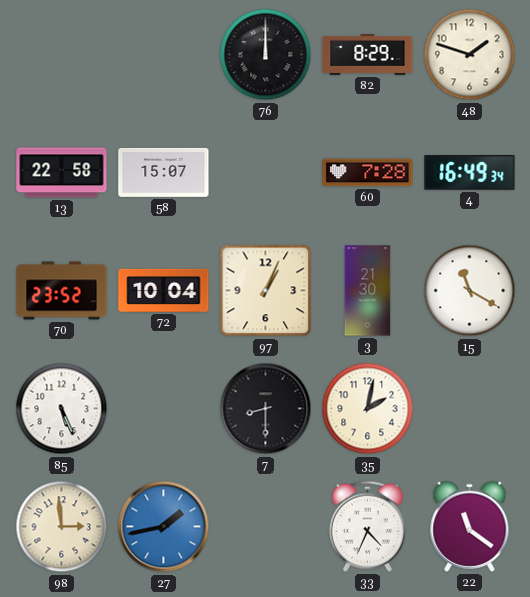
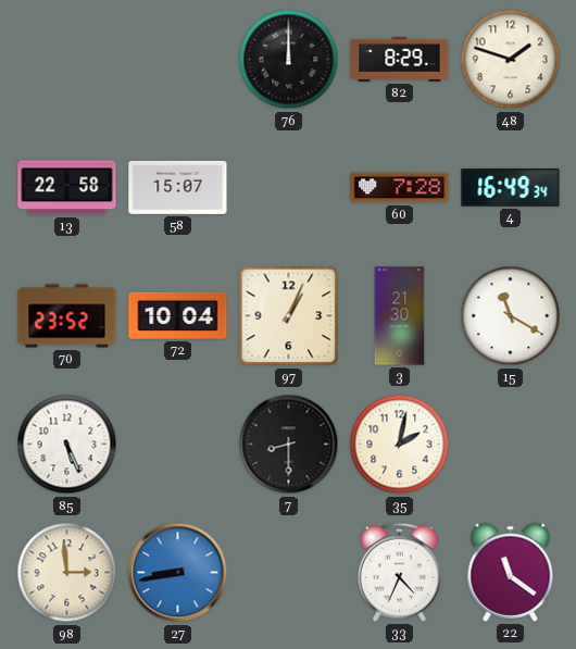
27: 1:43 -> 8:43
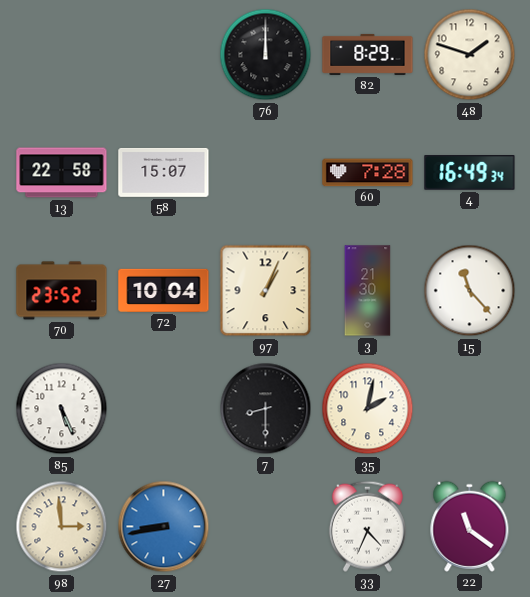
15: 11:20 -> 11:23
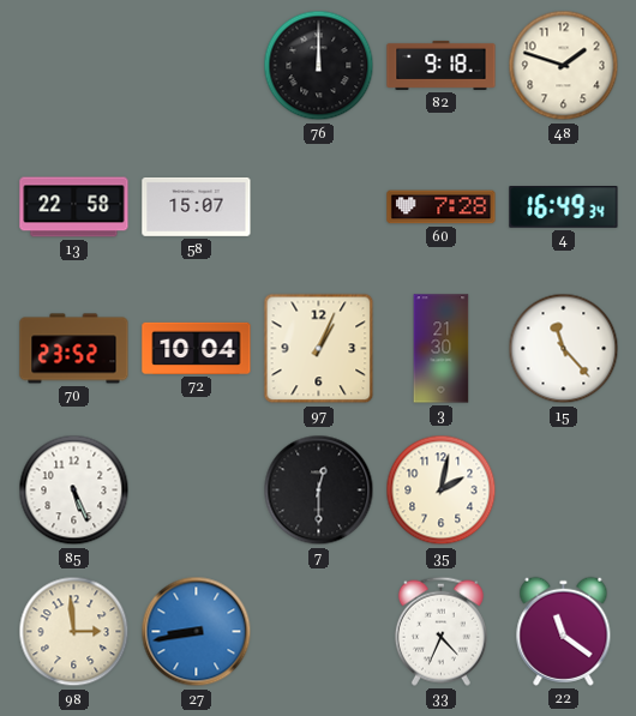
82: 8:29 -> 9:18
7: 8:30 -> 12:30
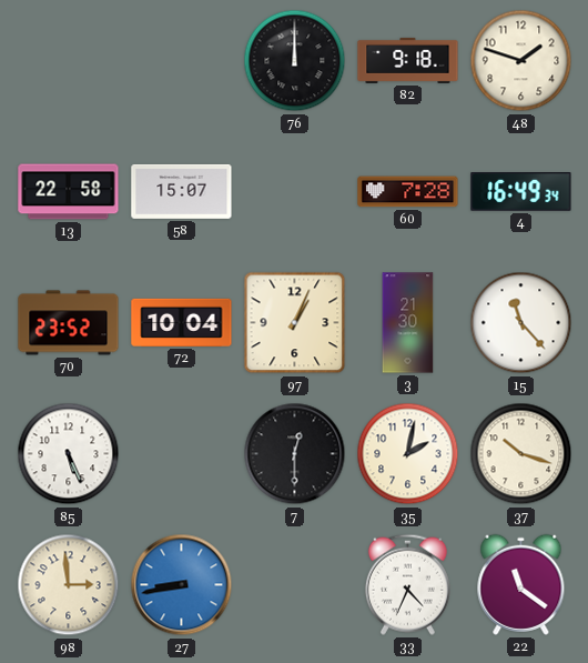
37: none -> 10:18
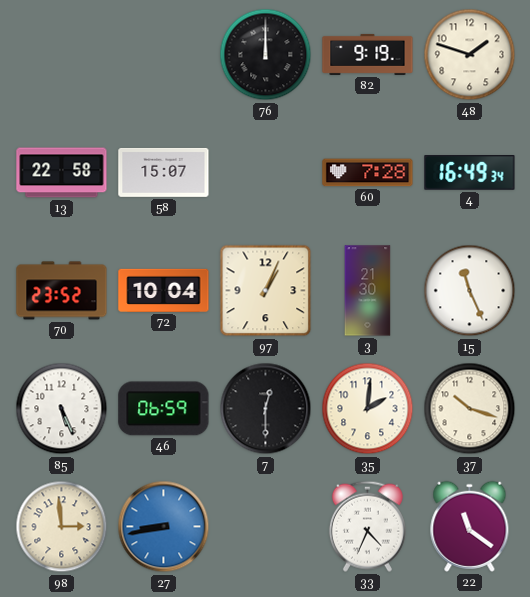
82: 9:18 -> 9:19
15: 11:23 -> 11:26
46: none -> 06:59
35: 2:02 -> 2:01
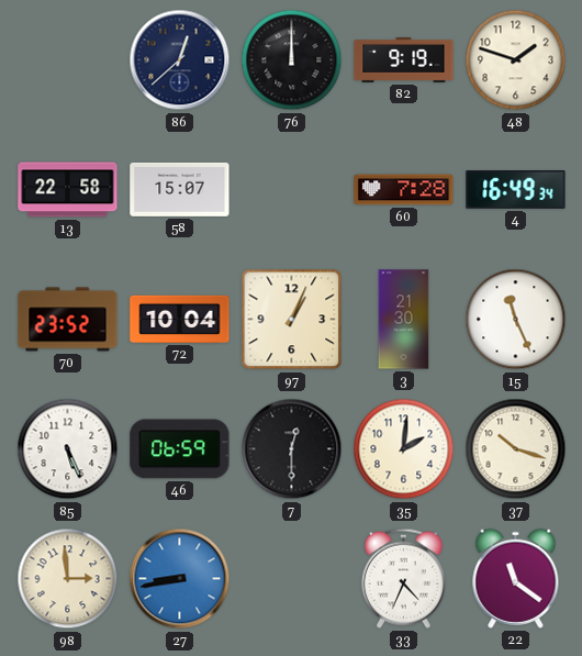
86: none -> 12:38
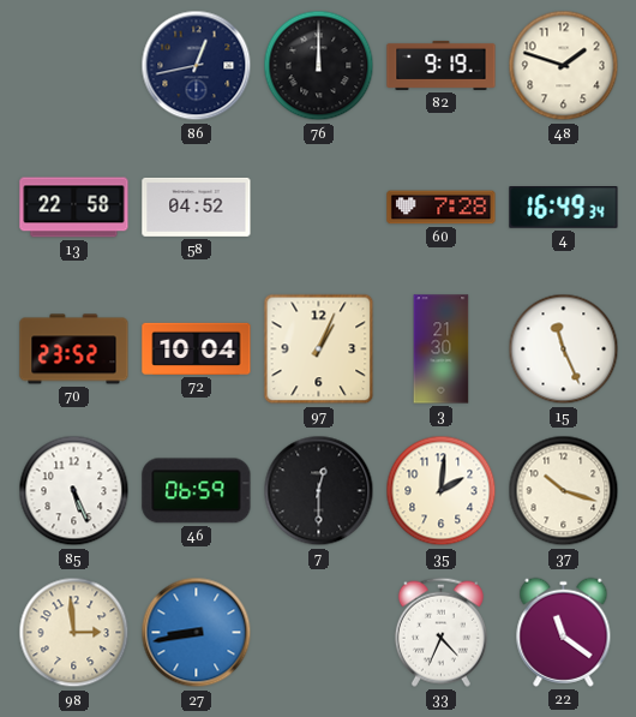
86: 12:38 -> 12:43
58: 15:07 -> 04:52
